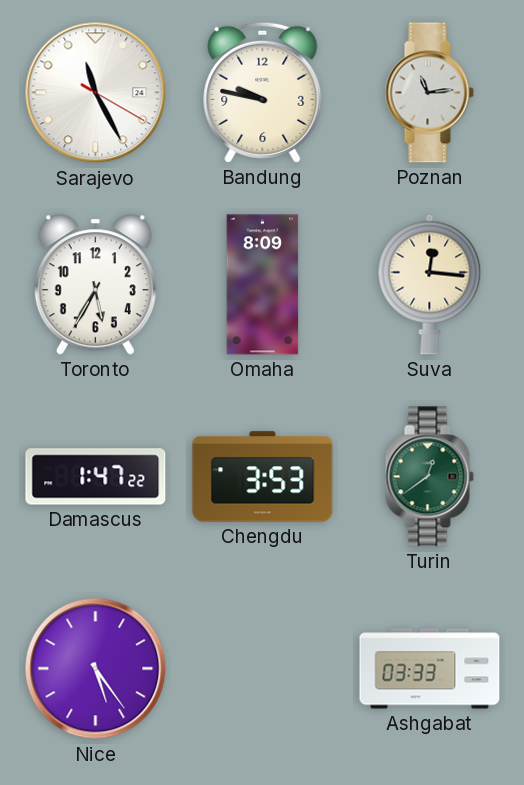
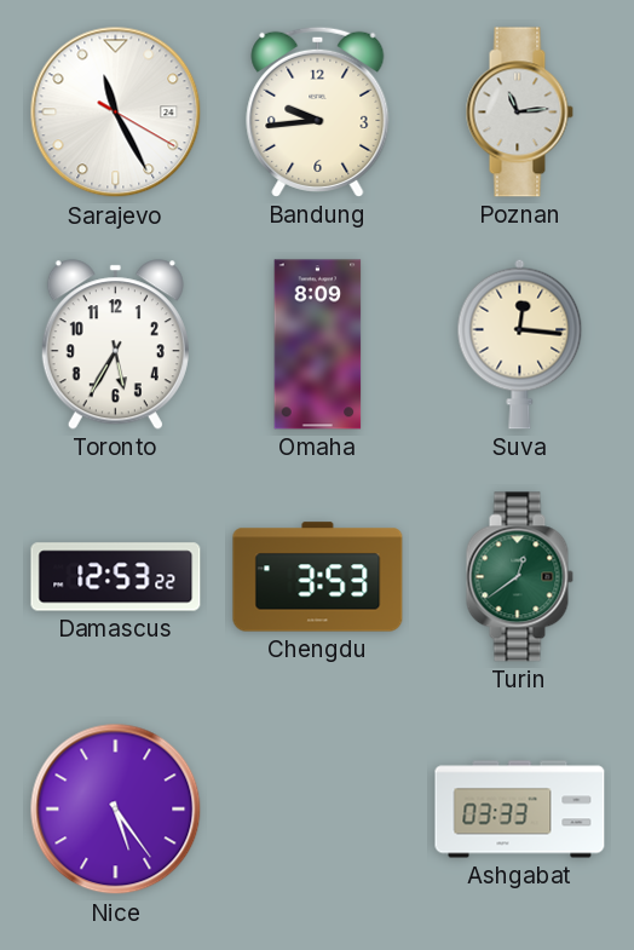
Bandung: 9:47 -> 9:44
Damascus: 1:47 -> 12:53
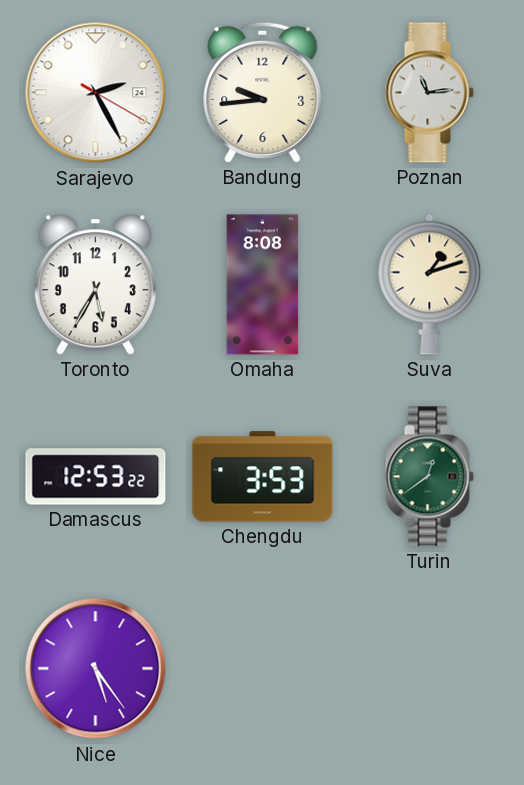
Sarajevo: 11:25 -> 2:25
Omaha: 8:09 -> 8:08
Suva: 12:16 -> 1:12
Ashgabat: 03:33 -> none
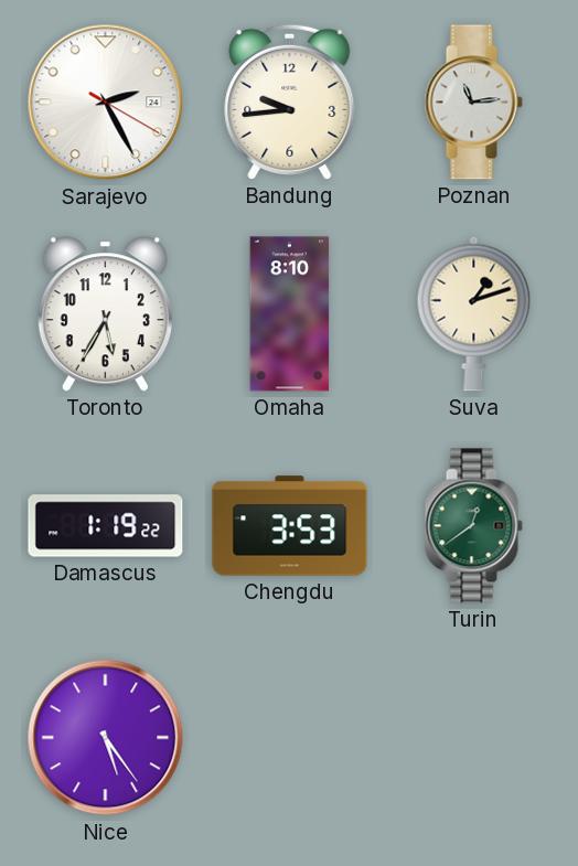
Omaha: 8:08 -> 8:10
Damascus: 12:53 -> 1:19
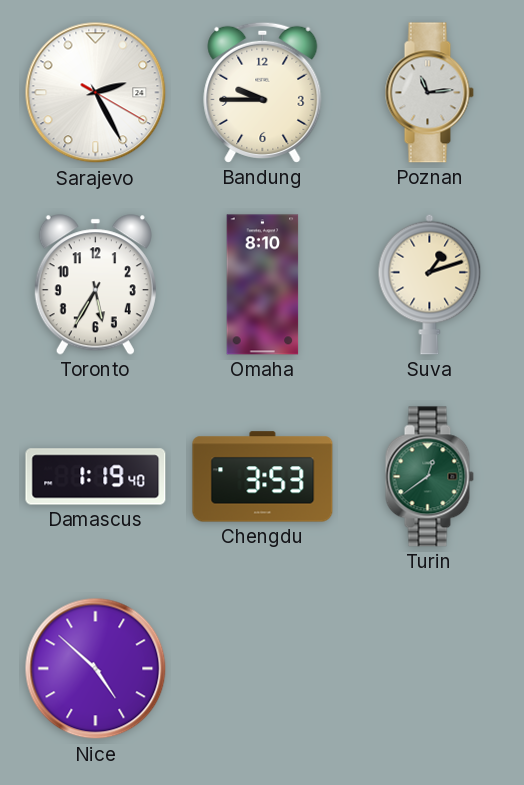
Bandung: 9:44 -> 9:45
Damascus: 1:19:22 -> 1:19:40
Nice: 5:24 -> 4:52
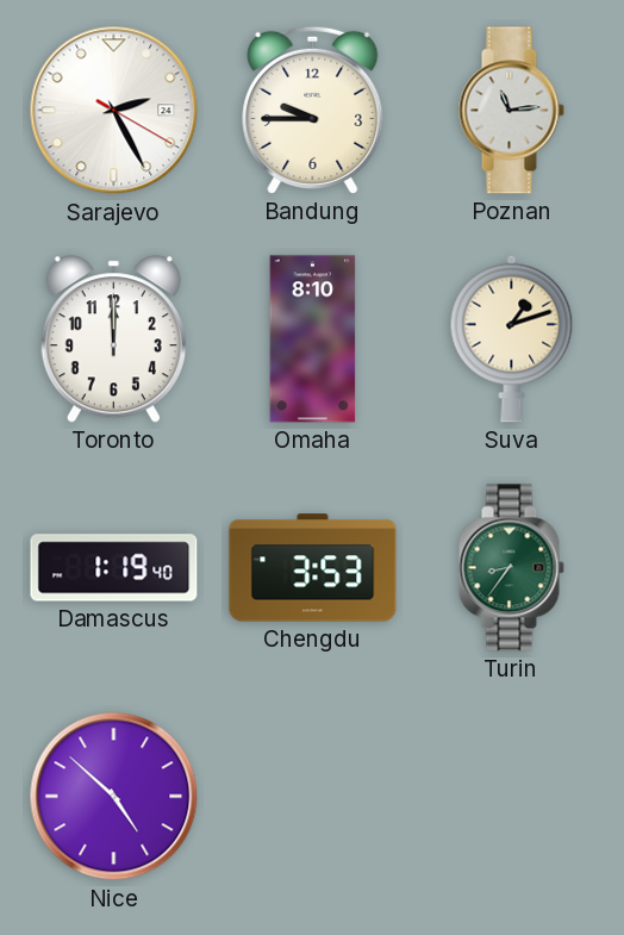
Toronto: 5:35 -> 12:00
Turin: 12:39 -> 8:36
